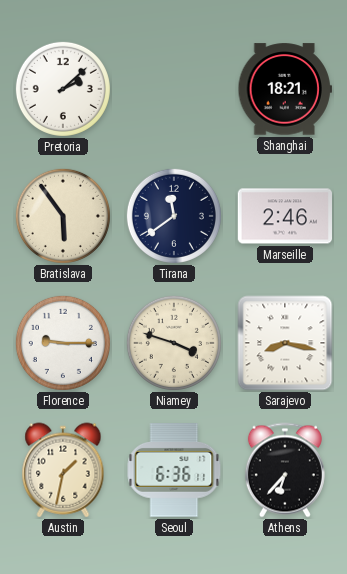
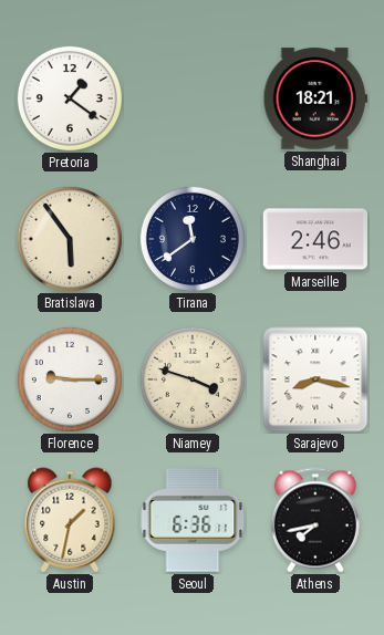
Pretoria: 2:08 -> 1:21
Athens: 6:37 -> 7:43
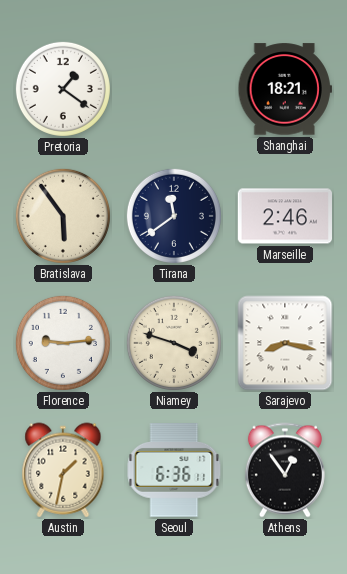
Florence: 9:15 -> 9:14
Athens: 7:43 -> 12:54
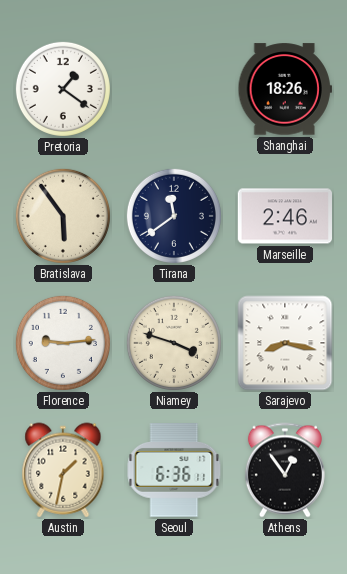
Shanghai: 18:21 -> 18:26
